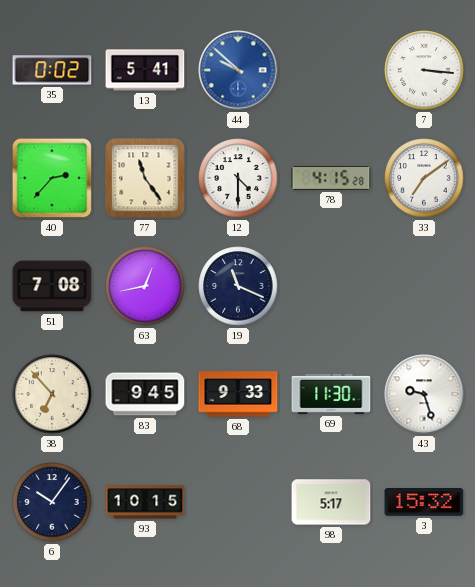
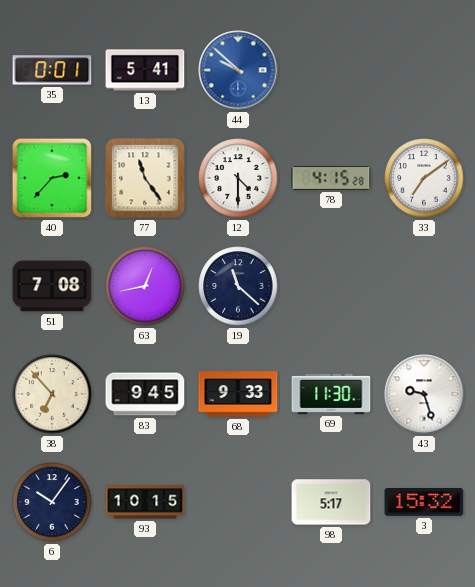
35: 0:02 -> 0:01
7: 3:16 -> none
19: 11:19 -> 11:22
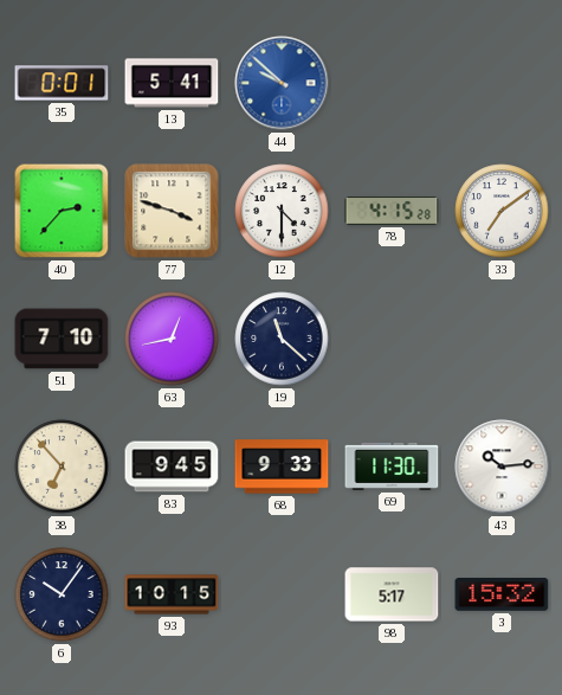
77: 11:24 -> 3:48
51: 7:08 -> 7:10
43: 9:27 -> 10:14
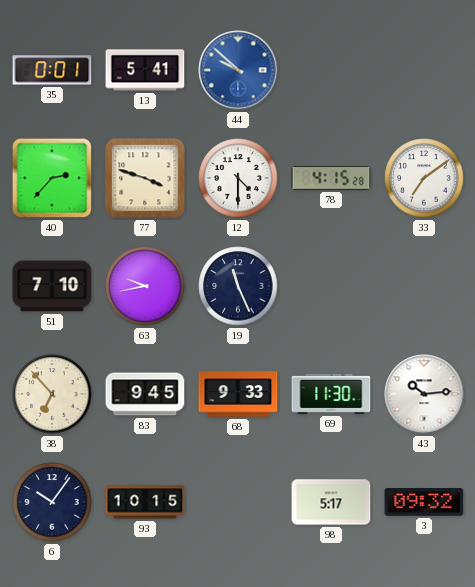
63: 12:43 -> 9:43
19: 11:22 -> 11:26
3: 15:32 -> 09:32
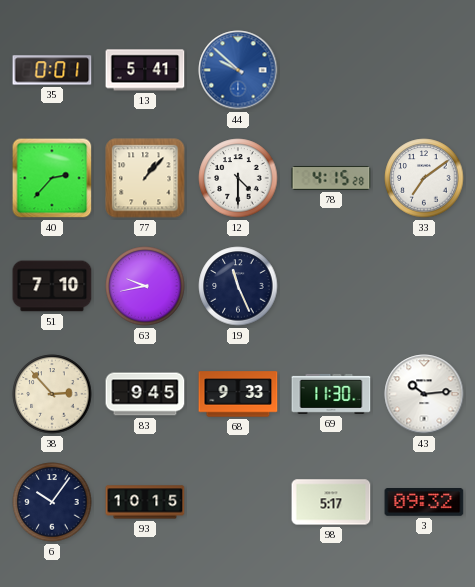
77: 3:48 -> 1:07
38: 6:53 -> 2:53
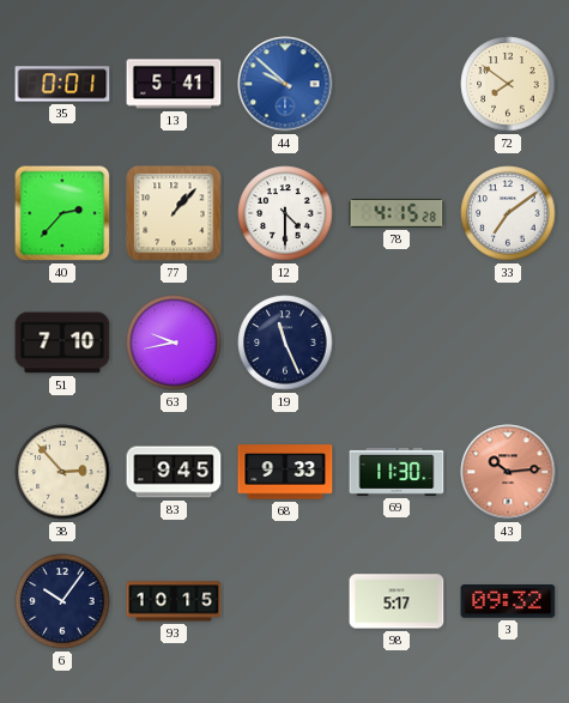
72: none -> 7:51
43 dial: white -> salmon
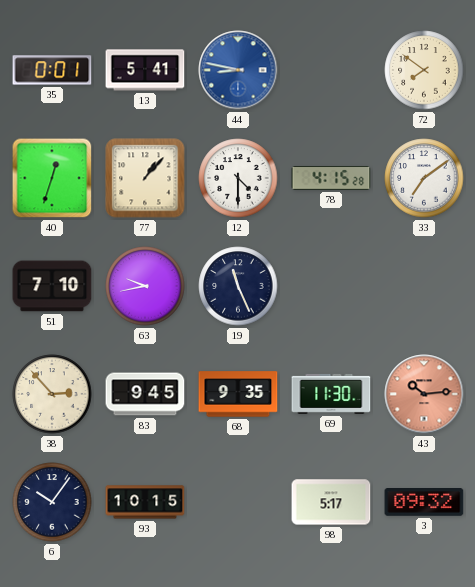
44: 9:52 -> 8:47
40: 2:37 -> 12:33
68: 9:33 -> 9:35
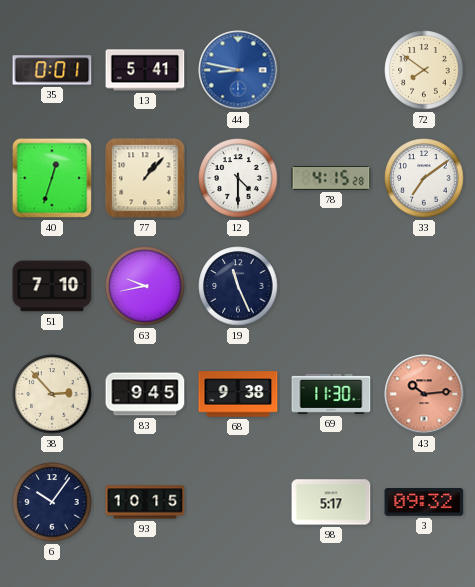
68: 9:35 -> 9:38
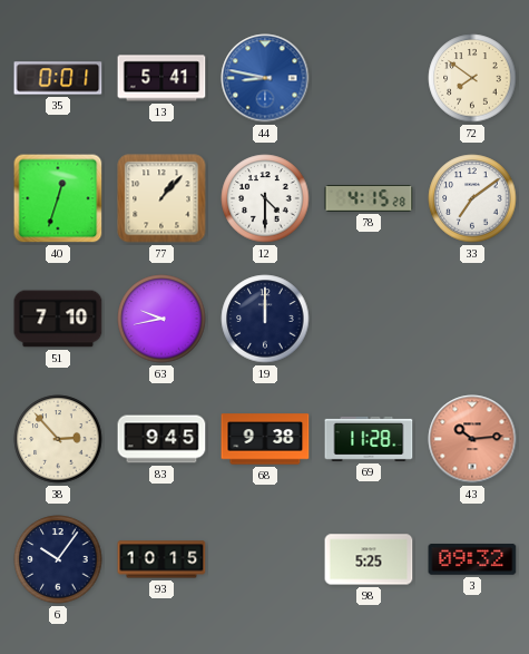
19: 11:26 -> 12:00
69: 11:30 -> 11:28
98: 5:17 -> 5:25
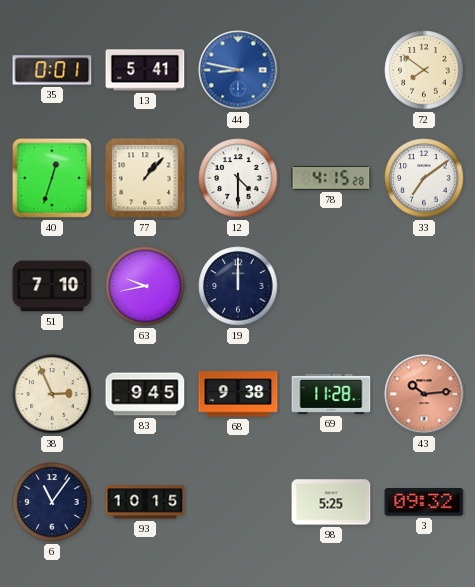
38: 2:53 -> 2:56
6: 10:06 -> 11:06
